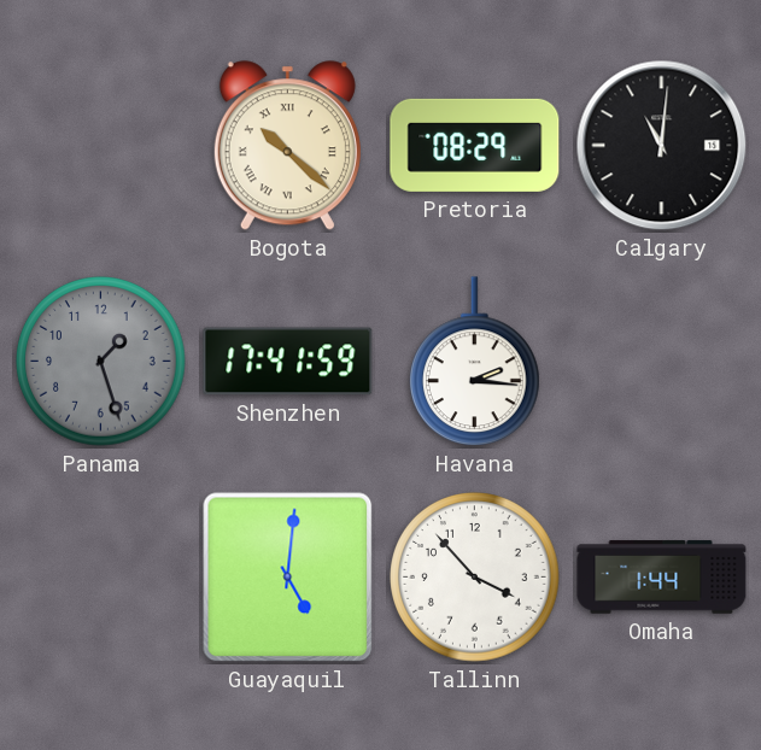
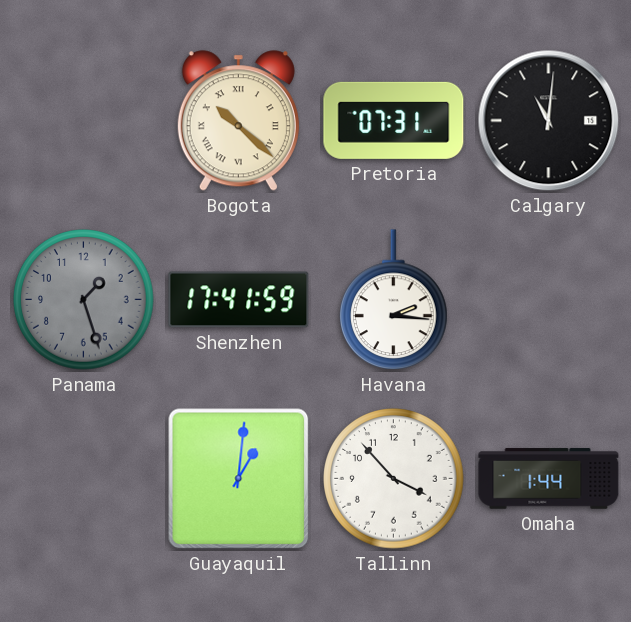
Pretoria: 08:29 -> 07:31
Guayaquil: 5:01 -> 1:01
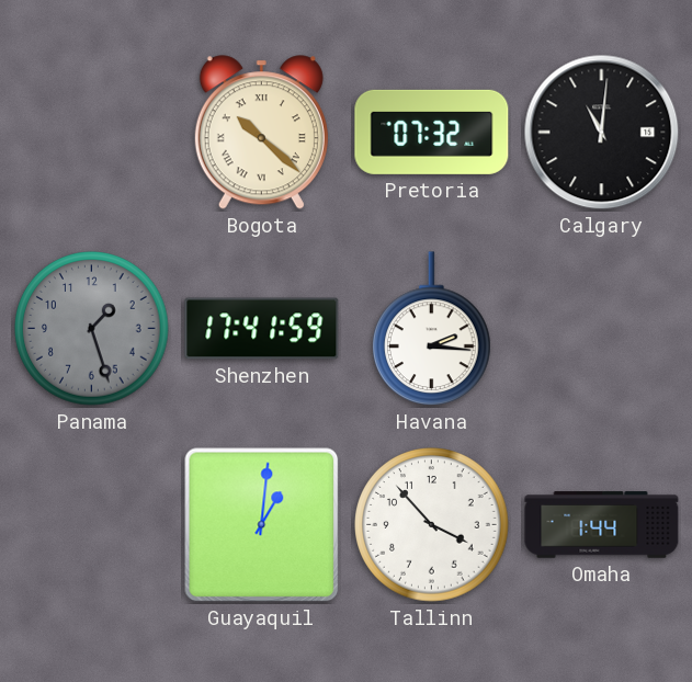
Pretoria: 07:31 -> 07:32
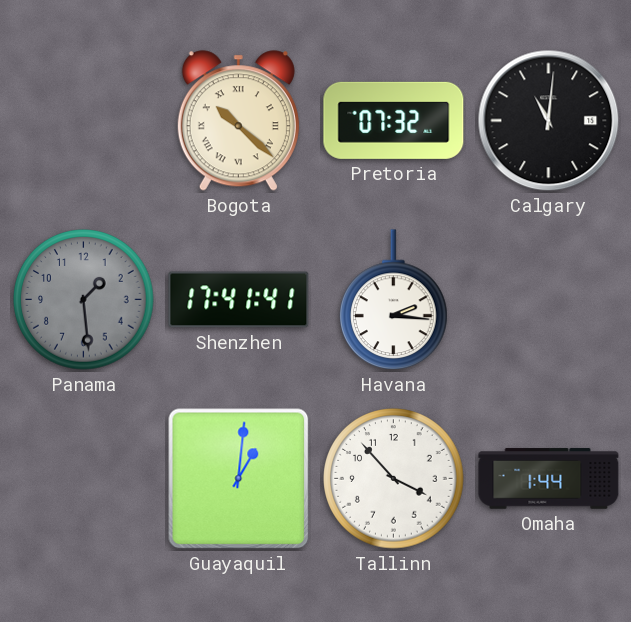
Panama: 1:27 -> 1:29
Shenzhen: 17:41:59 -> 17:41:41
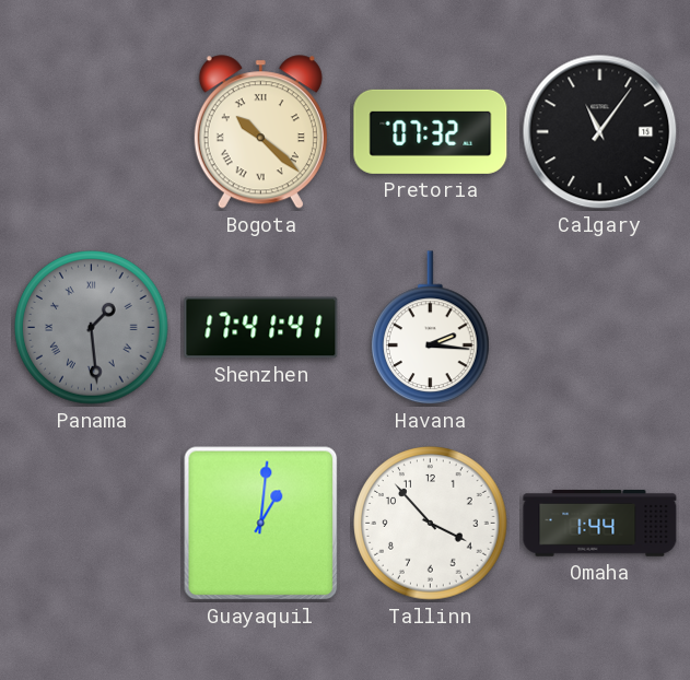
Calgary: 11:01 -> 11:06
Panama numerals: Arabic -> Roman
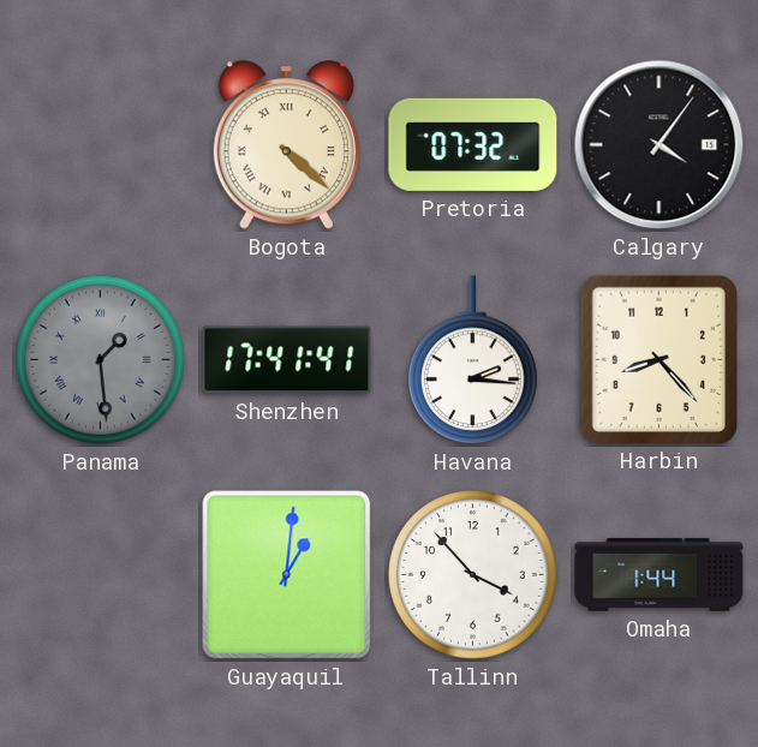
Bogota: 10:22 -> 4:22
Calgary: 11:06 -> 4:06
Harbin: none -> 8:23
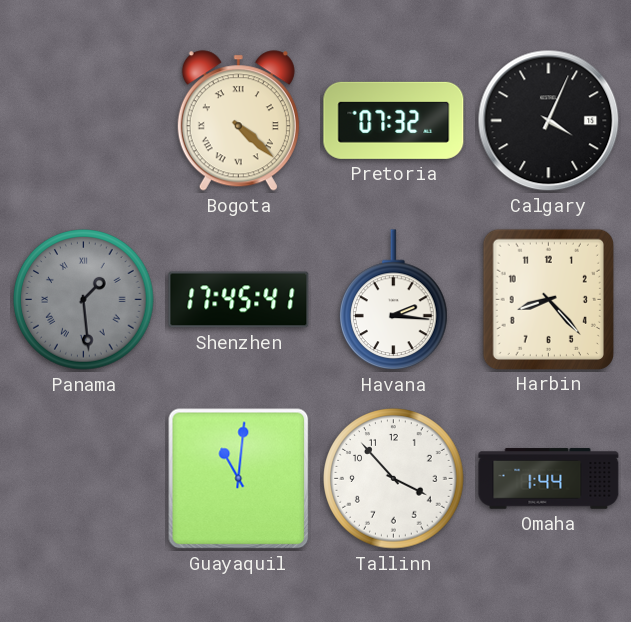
Calgary: 4:06 -> 4:04
Shenzhen: 17:41 -> 17:45
Guayaquil: 1:01 -> 11:01
